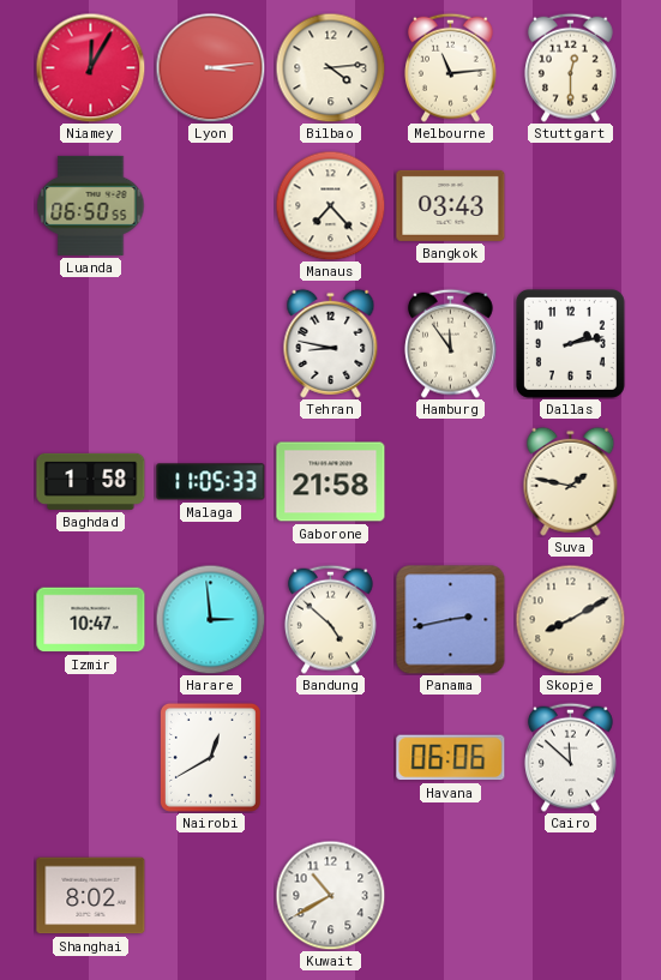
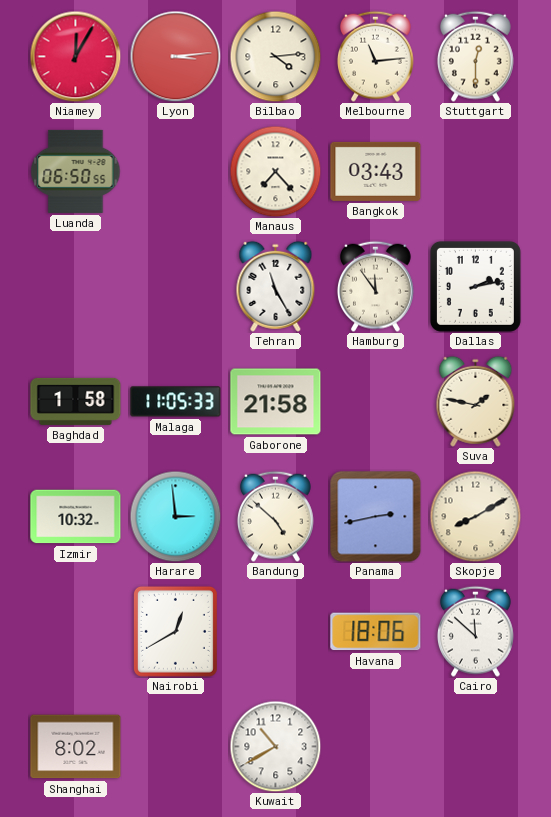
Tehran: 8:47 -> 11:25
Izmir: 10:47 -> 10:32
Havana: 06:06 -> 18:06
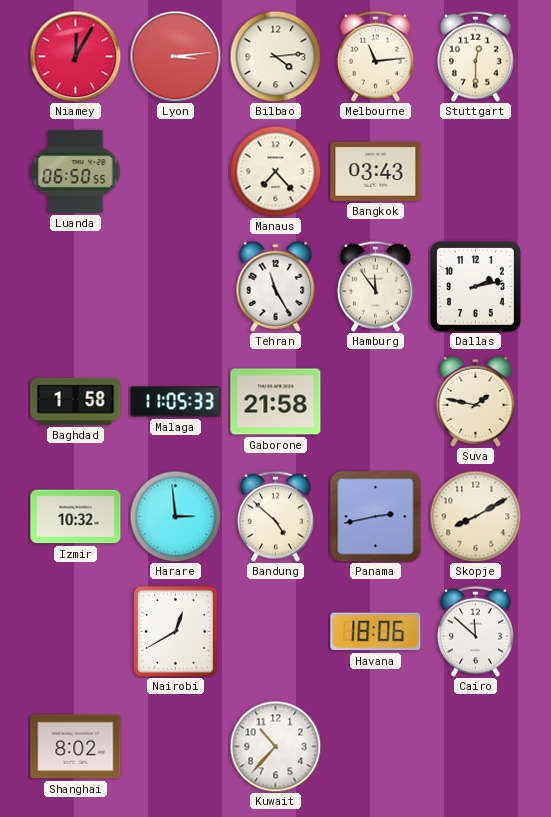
Kuwait: 10:40 -> 10:37
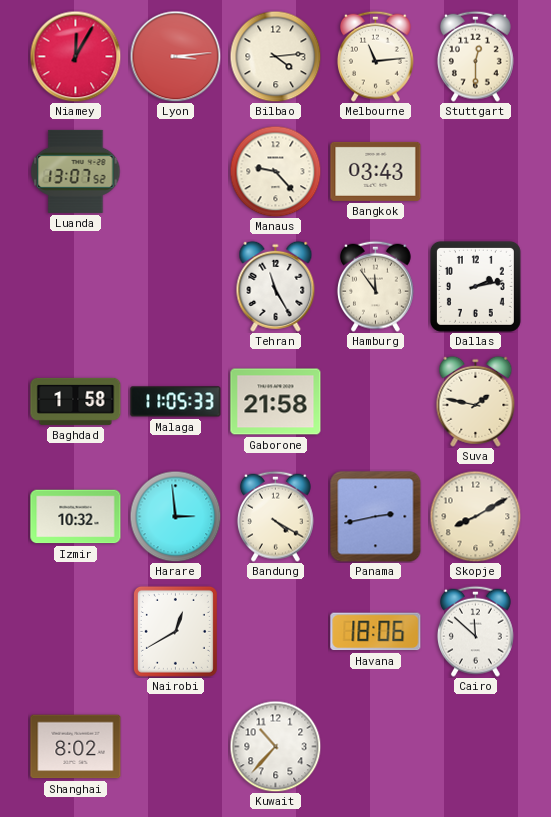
Luanda: 06:50 -> 13:07
Manaus: 7:23 -> 9:23
Bandung: 4:52 -> 4:20
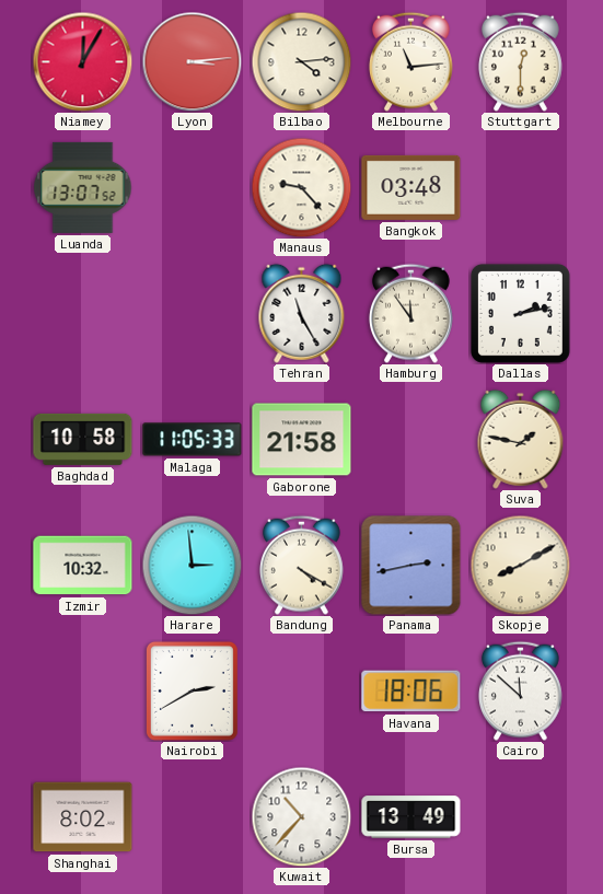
Bangkok: 03:43 -> 03:48
Baghdad: 1:58 -> 10:58
Nairobi: 12:40 -> 2:40
Bursa: none -> 13:49
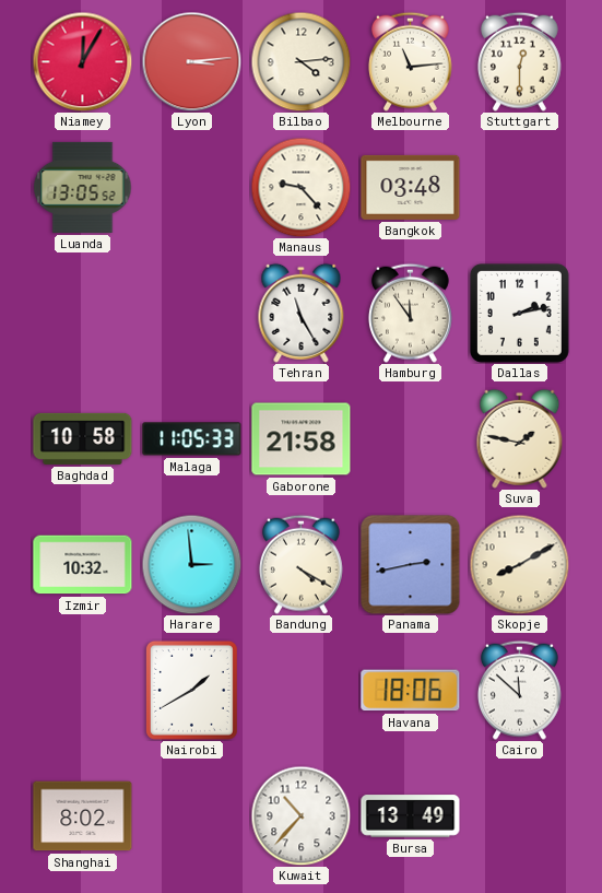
Luanda: 13:07 -> 13:05
Nairobi: 2:40 -> 1:40
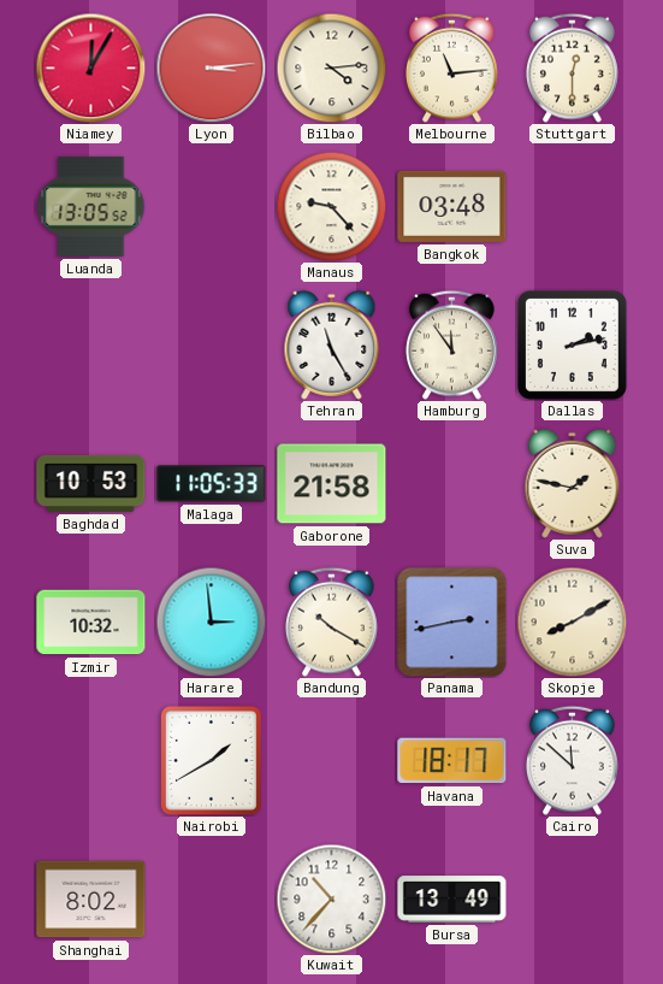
Baghdad: 10:58 -> 10:53
Bandung: 4:20 -> 10:20
Havana: 18:06 -> 18:17
